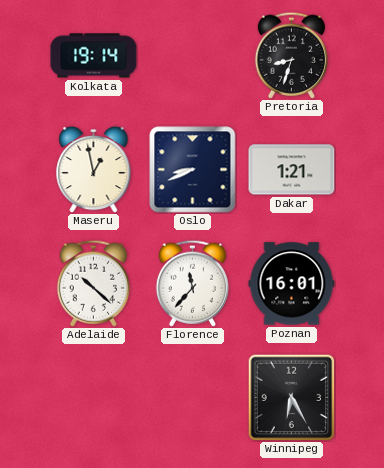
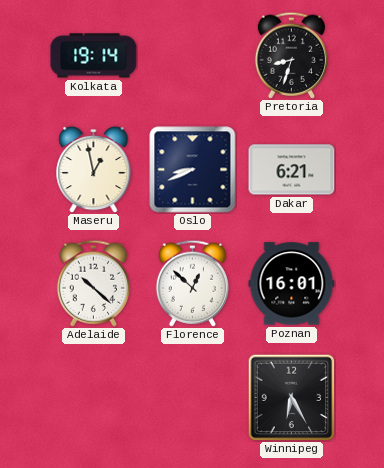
Dakar: 1:21 -> 6:21
Florence: 11:37 -> 12:52
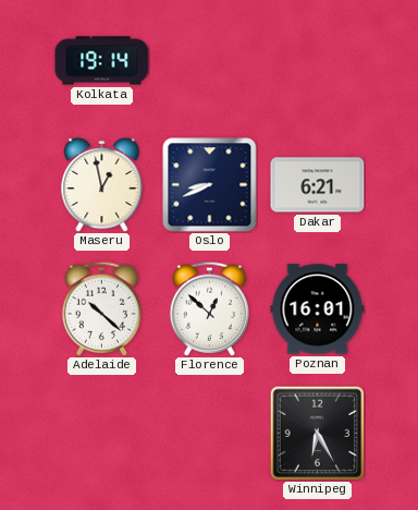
Pretoria: 8:33 -> none
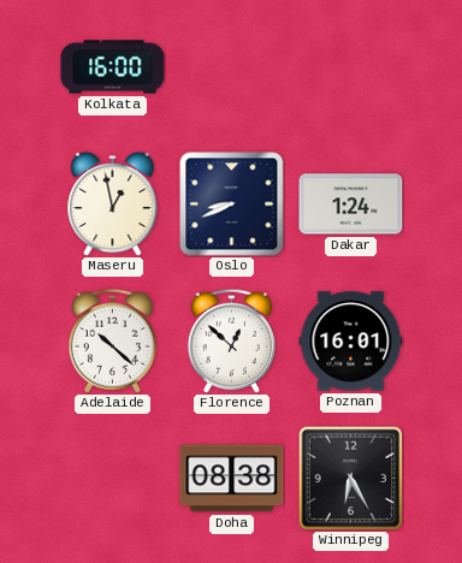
Kolkata: 19:14 -> 16:00
Dakar: 6:21 -> 1:24
Doha: none -> 08:38
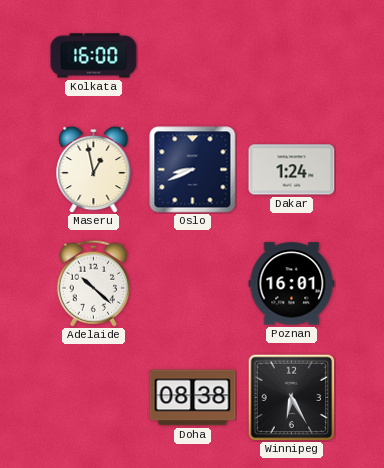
Florence: 12:52 -> none
